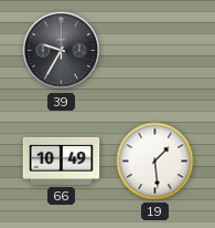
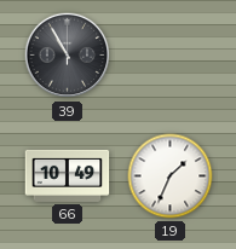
39: 9:35 -> 10:55
19: 1:29 -> 1:34
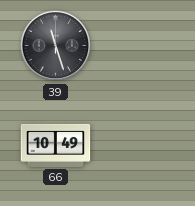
39: 10:55 -> 11:27
19: 1:34 -> none
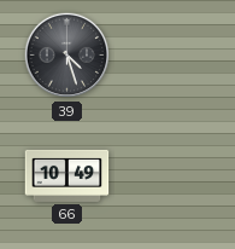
39: 11:27 -> 4:27
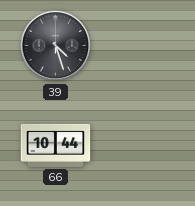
66: 10:49 -> 10:44
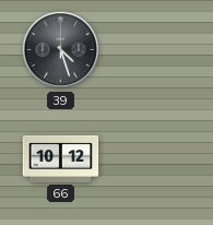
66: 10:44 -> 10:12
